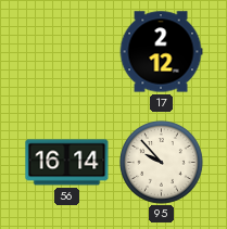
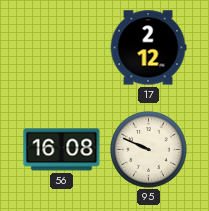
56: 16:14 -> 16:08
95: 9:53 -> 9:49
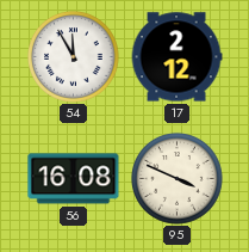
54: none -> 11:55
95: 9:49 -> 3:49
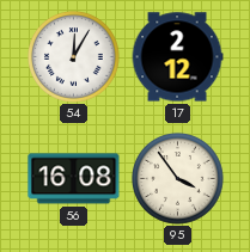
54: 11:55 -> 12:05
95: 3:49 -> 3:54
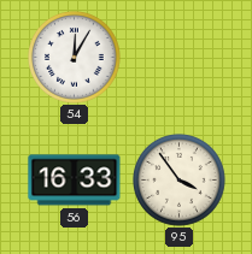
17: 2:12 -> none
56: 16:08 -> 16:33
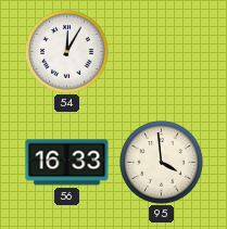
95: 3:54 -> 3:59
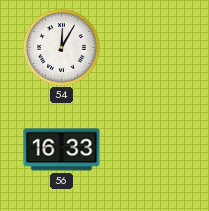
95: 3:59 -> none
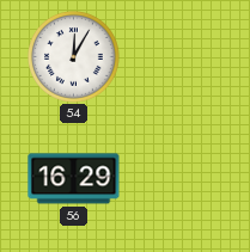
56: 16:33 -> 16:29
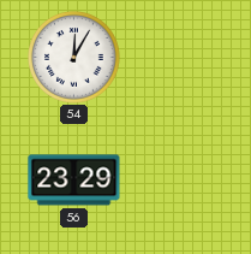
56: 16:29 -> 23:29
